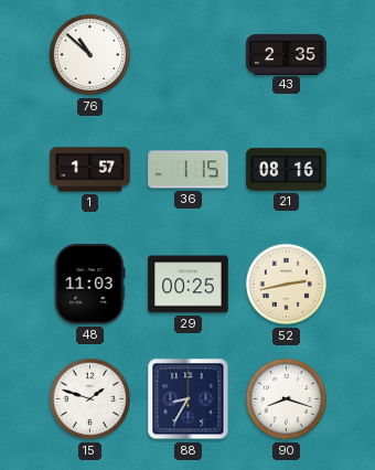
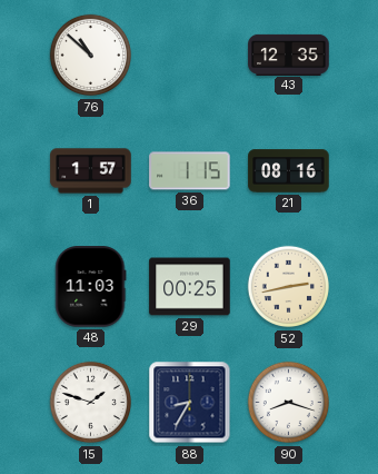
43: 2:35 -> 12:35
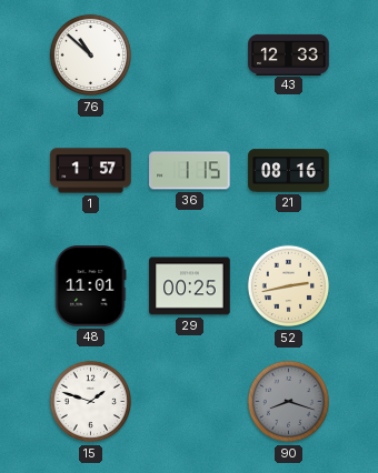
43: 12:35 -> 12:33
48: 11:03 -> 11:01
88: 8:35 -> none
90 dial: white -> grey
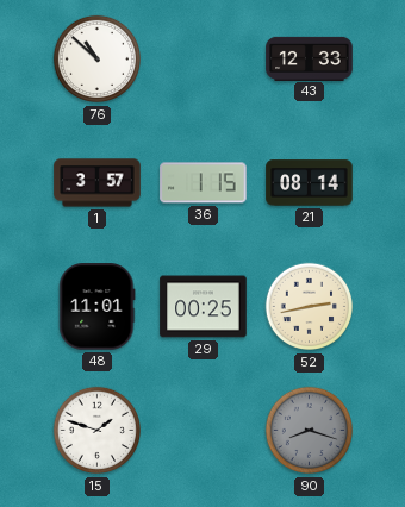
1: 1:57 -> 3:57
21: 08:16 -> 08:14
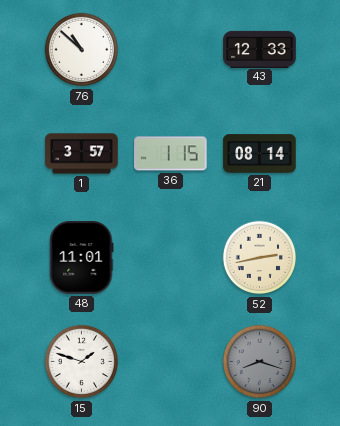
29: 00:25 -> none
